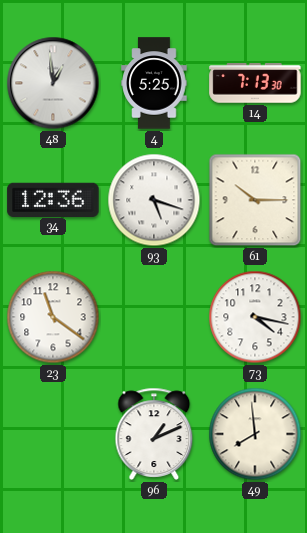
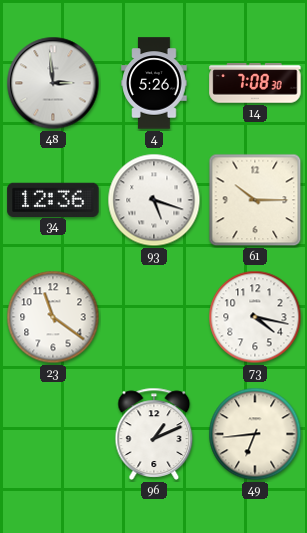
48: 12:59 -> 2:59
4: 5:25 -> 5:26
14: 7:13 -> 7:08
49: 7:59 -> 6:44
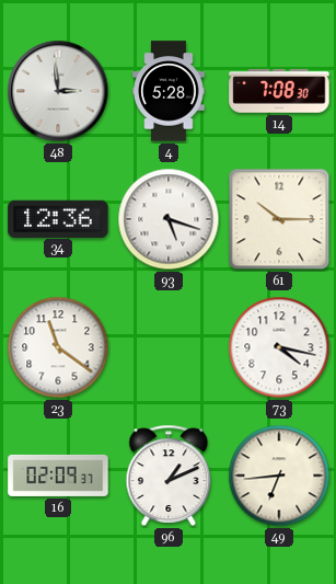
4: 5:26 -> 5:28
16: none -> 02:09
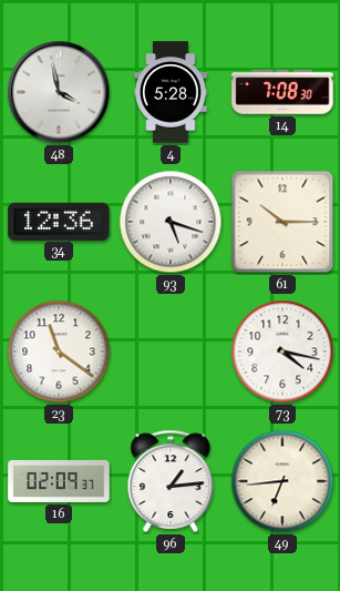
48: 2:59 -> 3:58
96: 1:11 -> 1:14
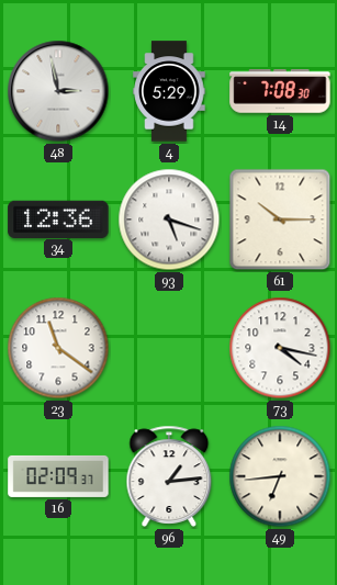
48: 3:58 -> 2:58
4: 5:28 -> 5:29
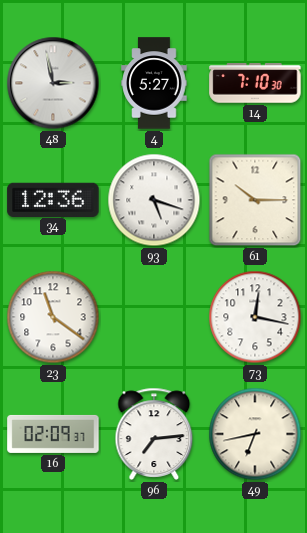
4: 5:29 -> 5:27
14: 7:08 -> 7:10
73: 4:17 -> 12:17
96: 1:14 -> 7:14
49: 6:44 -> 6:43
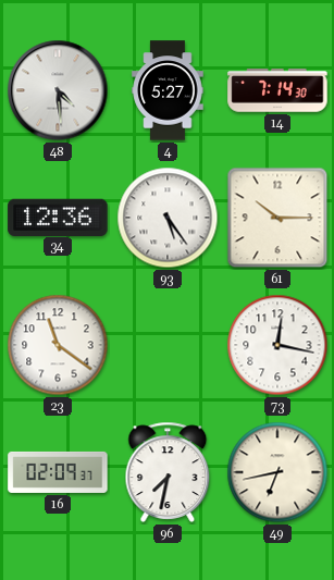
48: 2:58 -> 4:29
14: 7:10 -> 7:14
93: 5:18 -> 5:24
96: 7:14 -> 7:32
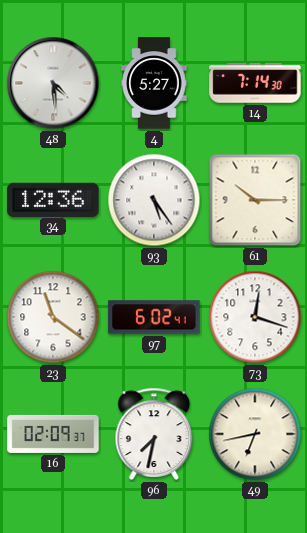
97: none -> 6:02
73: 12:17 -> 12:18
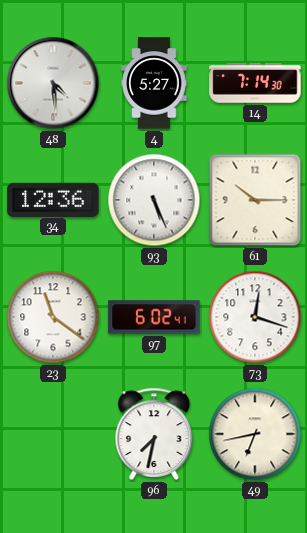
93: 5:24 -> 5:26
16: 02:09 -> none
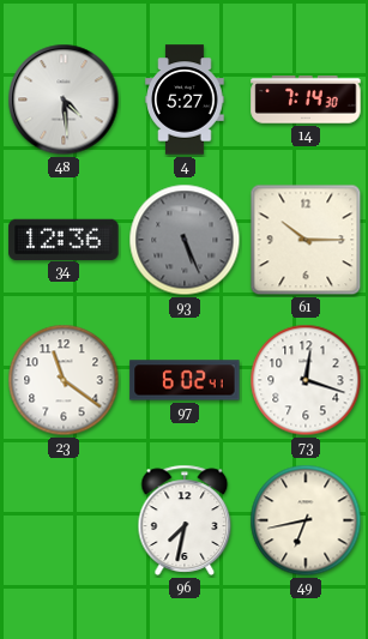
93 dial: white -> grey
